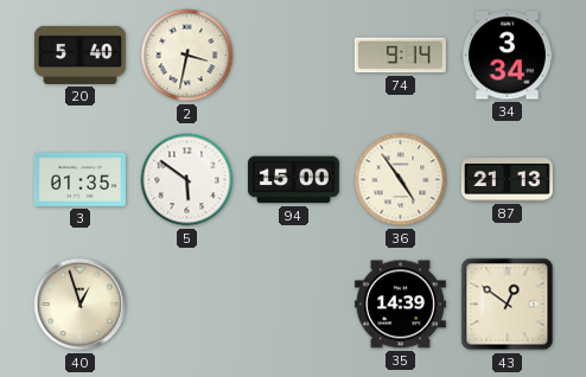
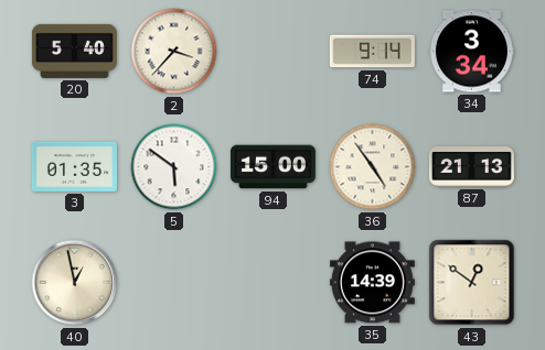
2: 3:32 -> 3:37
40: 12:57 -> 12:58
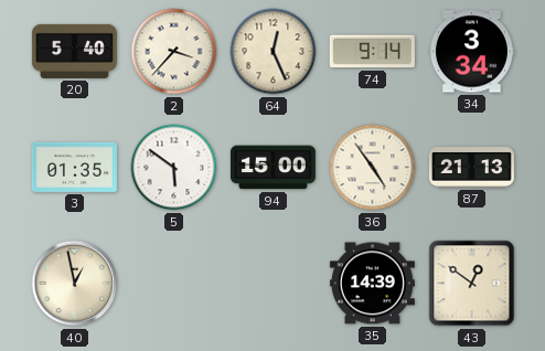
64: none -> 12:26
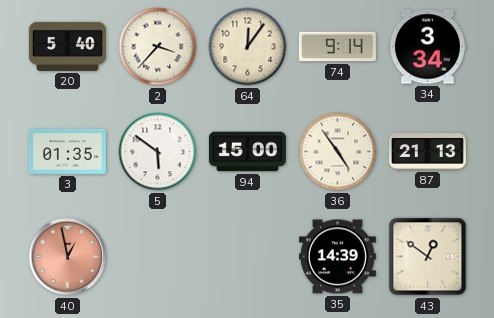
64: 12:26 -> 12:06
40 dial: cream -> salmon
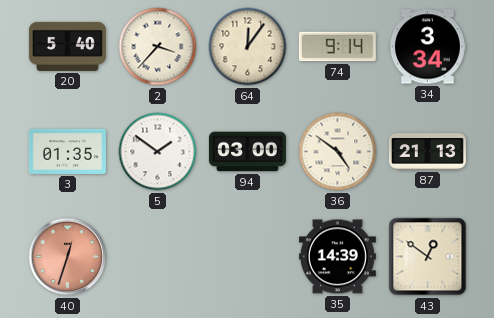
5: 5:51 -> 1:51
94: 15:00 -> 03:00
36: 4:54 -> 4:51
40: 12:58 -> 12:33
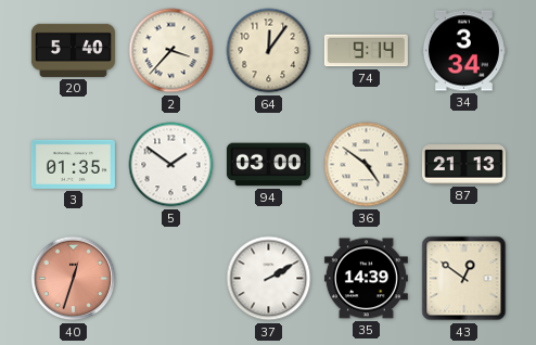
37: none -> 2:10
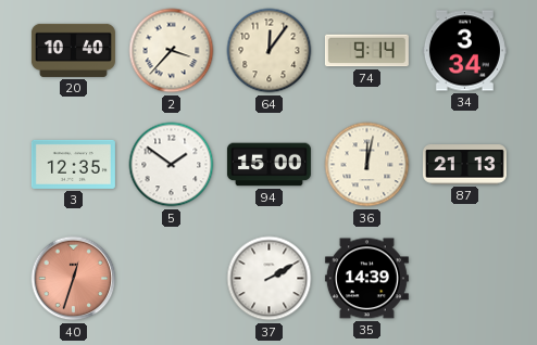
20: 5:40 -> 10:40
3: 01:35 -> 12:35
94: 03:00 -> 15:00
36: 4:51 -> 12:02
43: 12:51 -> none
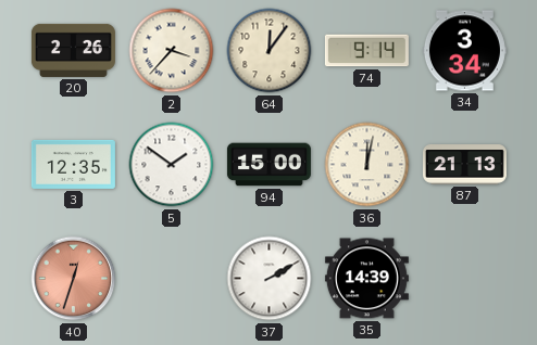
20: 10:40 -> 2:26
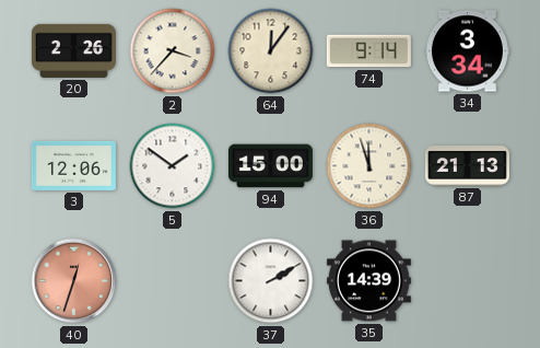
3: 12:35 -> 12:06
36: 12:02 -> 11:57
